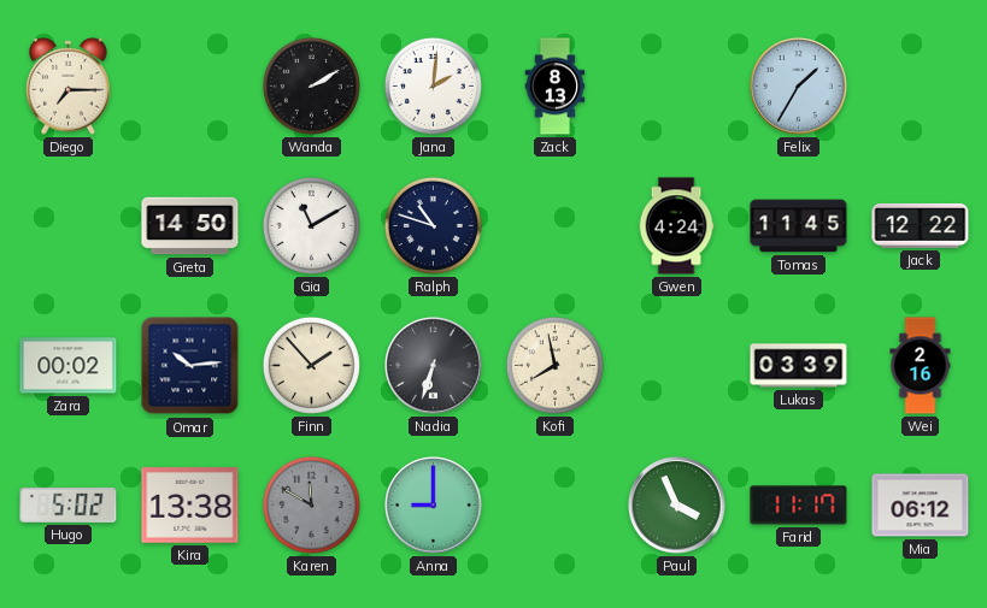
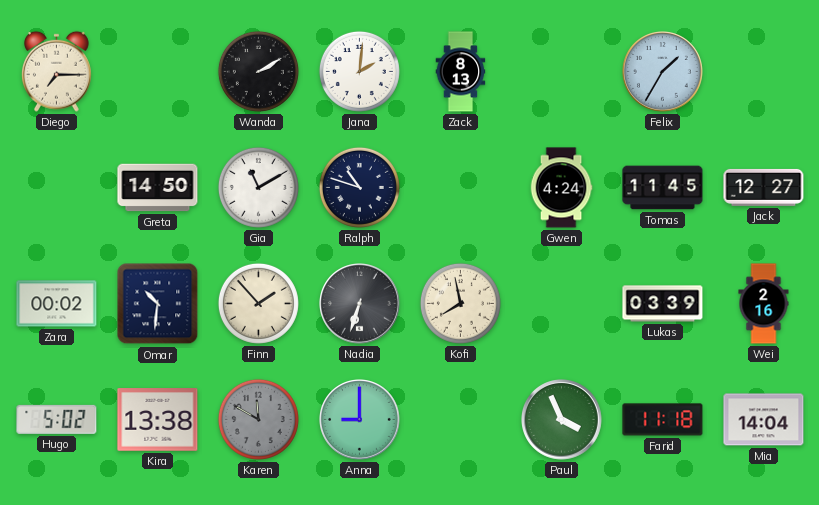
Jack: 12:22 -> 12:27
Omar: 10:14 -> 10:31
Farid: 11:17 -> 11:18
Mia: 06:12 -> 14:04
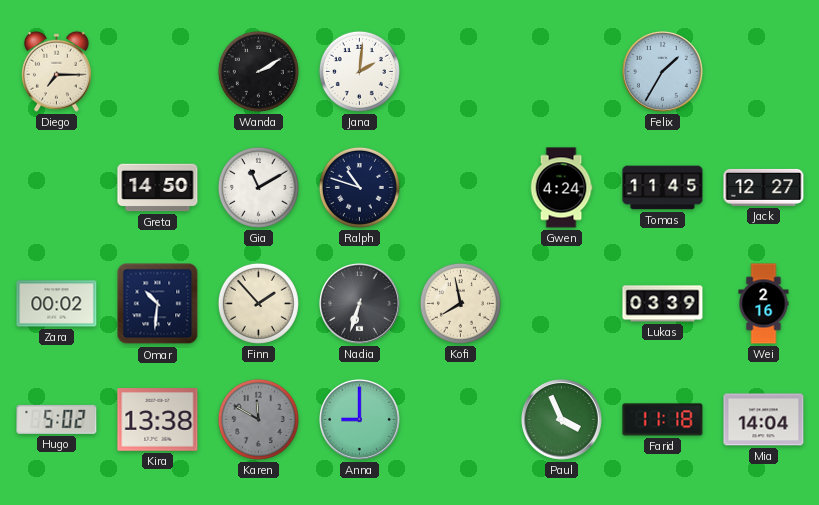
Zack: 8:13 -> none
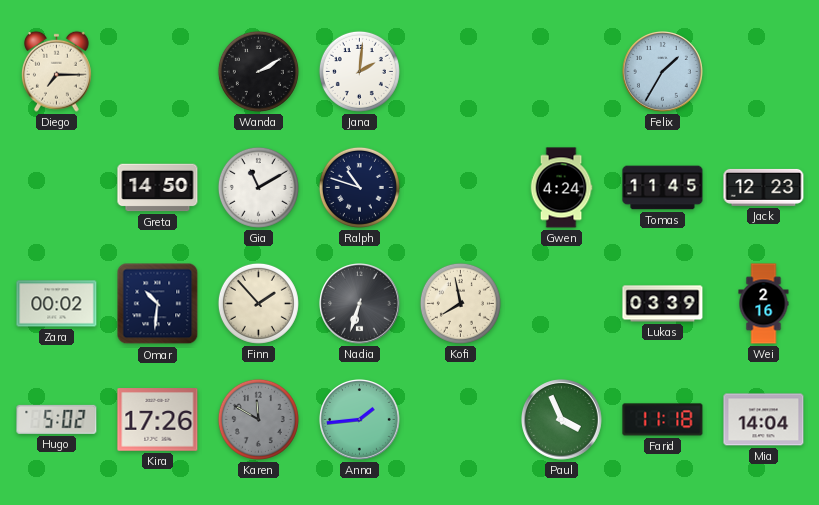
Jack: 12:27 -> 12:23
Kira: 13:38 -> 17:26
Anna: 9:00 -> 1:44
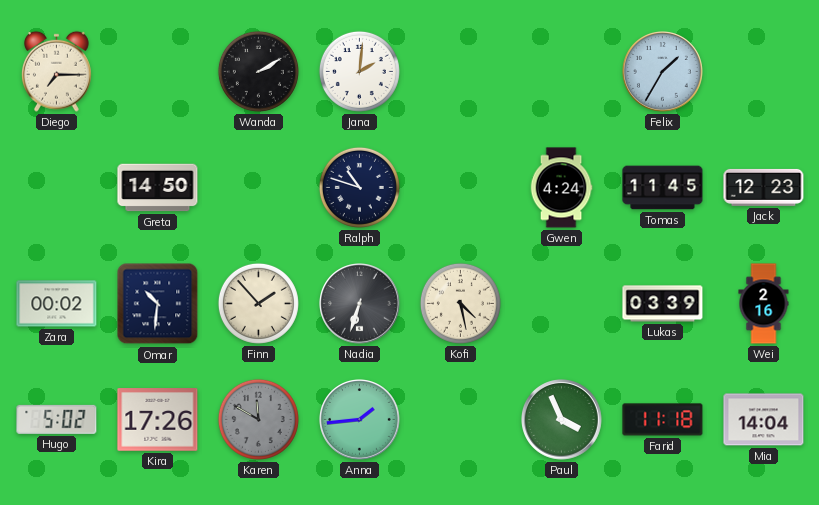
Gia: 11:10 -> none
Kofi: 7:58 -> 4:28
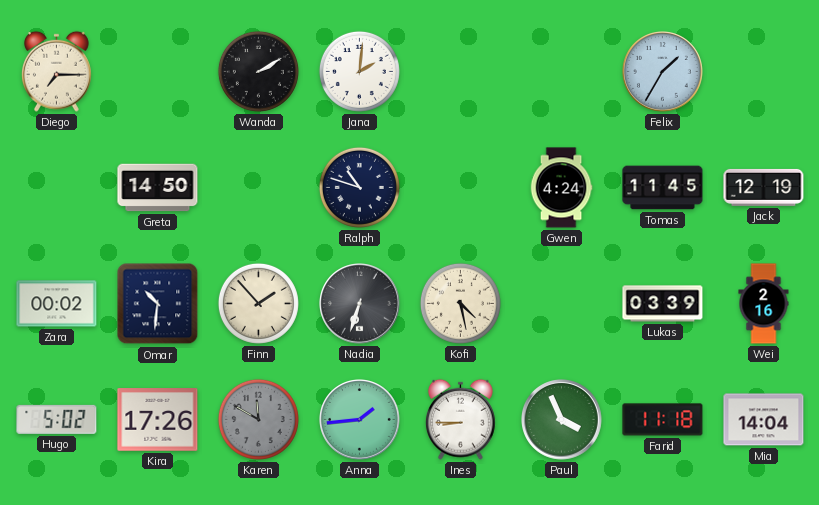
Jack: 12:23 -> 12:19
Ines: none -> 8:45
